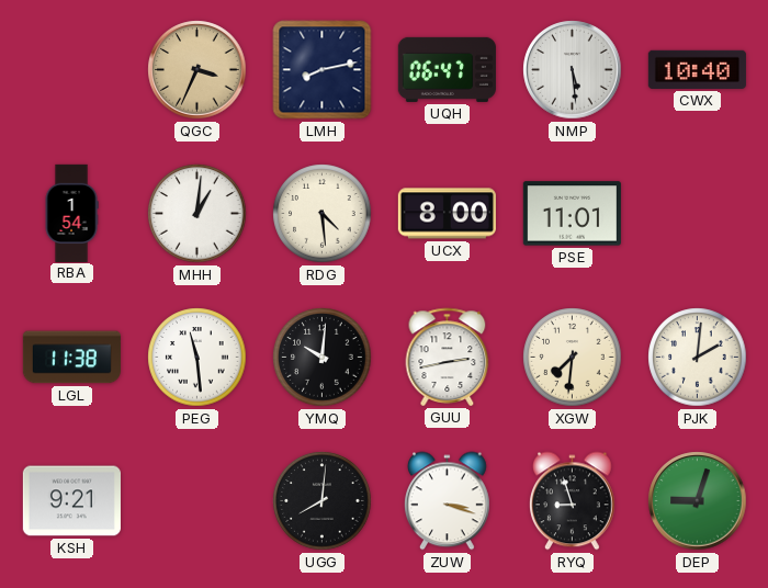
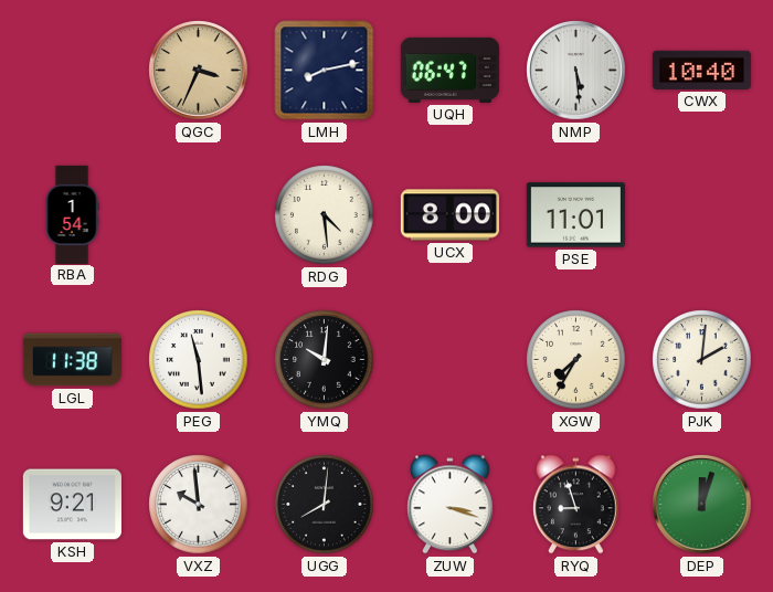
MHH: 1:01 -> none
GUU: 2:43 -> none
XGW: 7:31 -> 7:35
VXZ: none -> 9:59
DEP: 9:03 -> 12:03
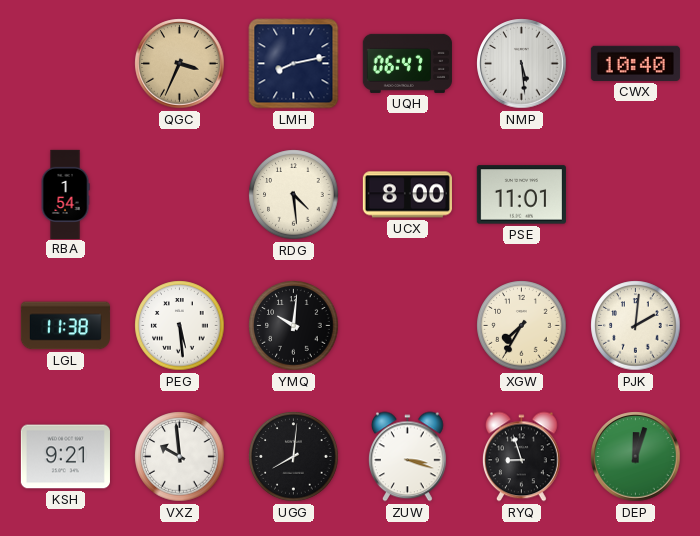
PEG: 11:29 -> 5:29
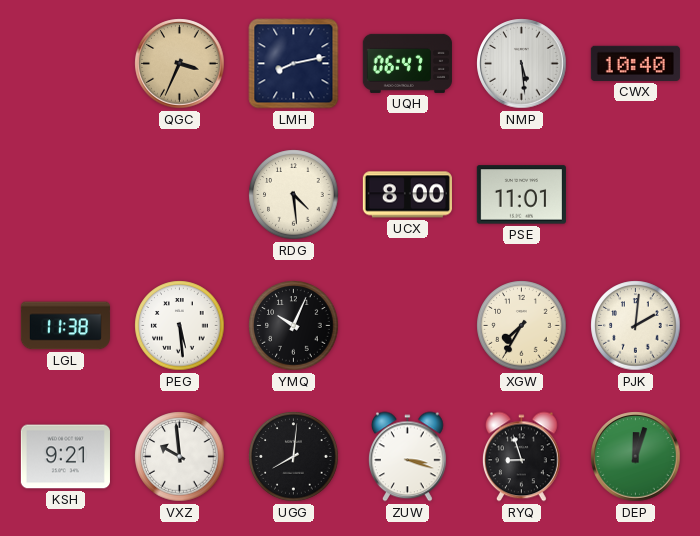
RBA: 1:54 -> none
YMQ: 10:01 -> 10:04
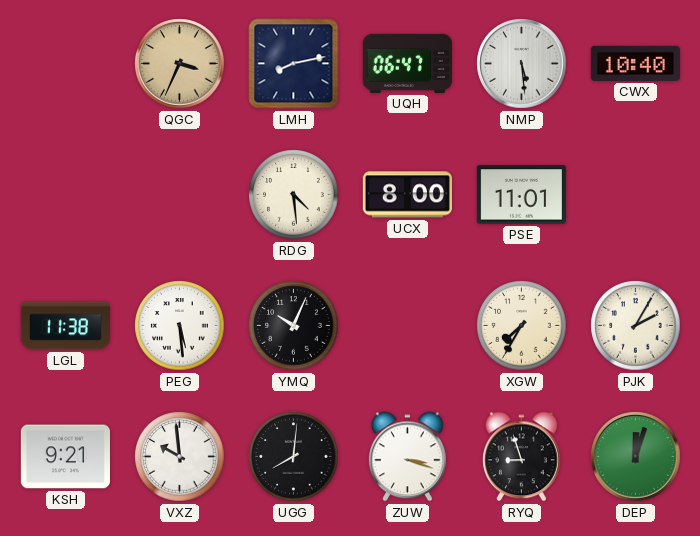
PJK: 2:01 -> 2:05
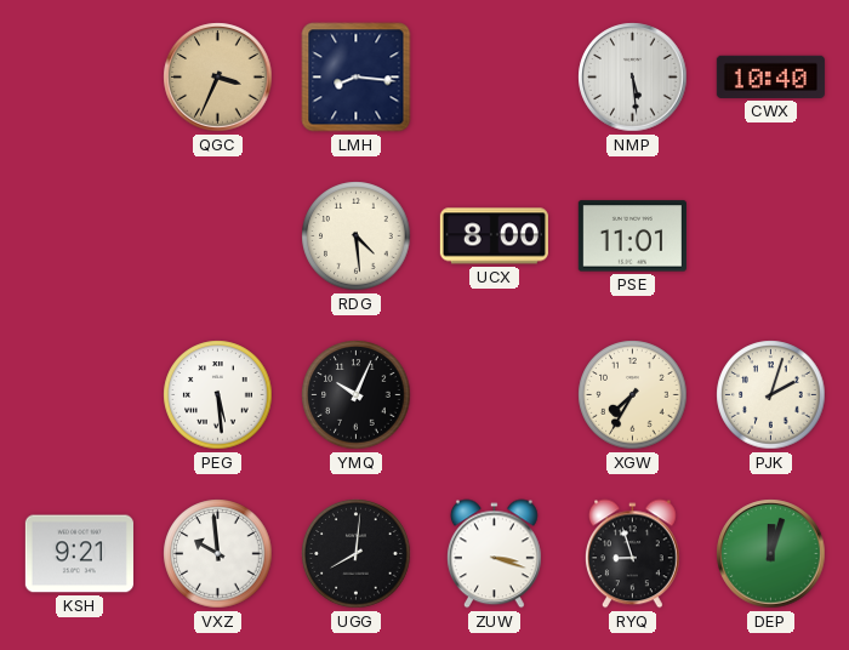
LMH: 8:13 -> 8:16
UQH: 06:47 -> none
LGL: 11:38 -> none
PJK: 2:05 -> 2:03
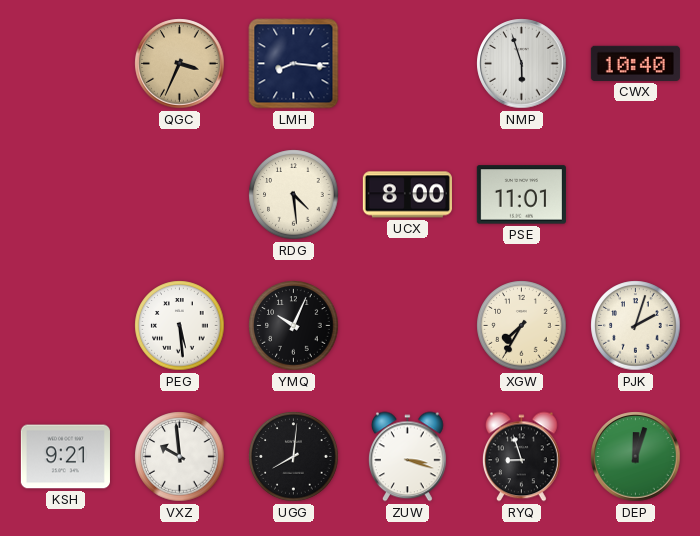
NMP: 5:29 -> 5:57
